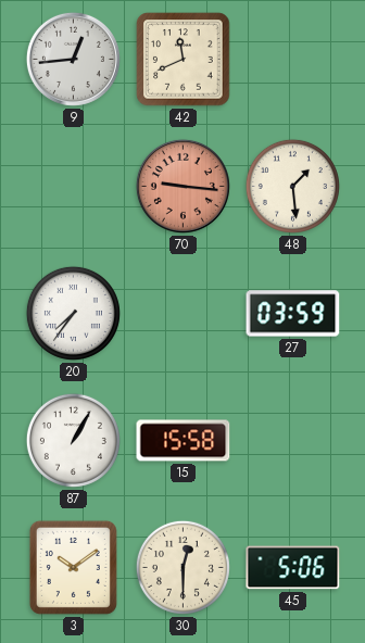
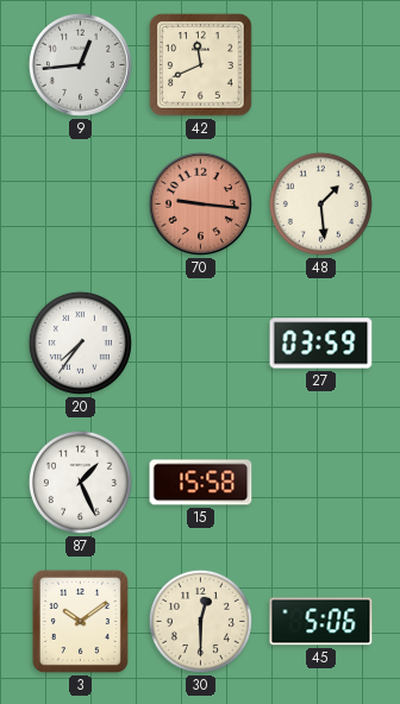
87: 1:05 -> 1:26
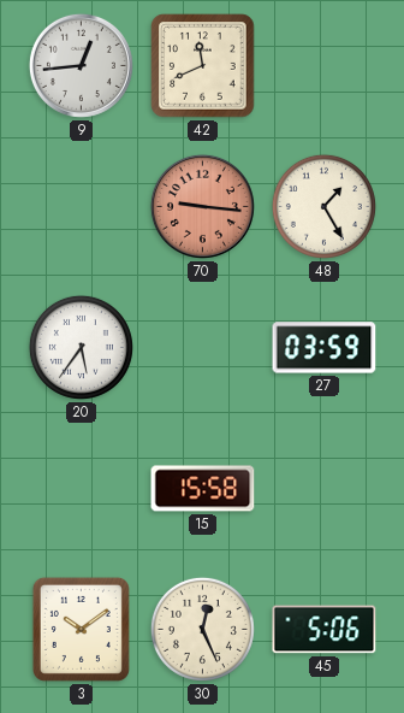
48: 1:29 -> 1:25
20: 7:36 -> 5:36
87: 1:26 -> none
30: 12:30 -> 12:26
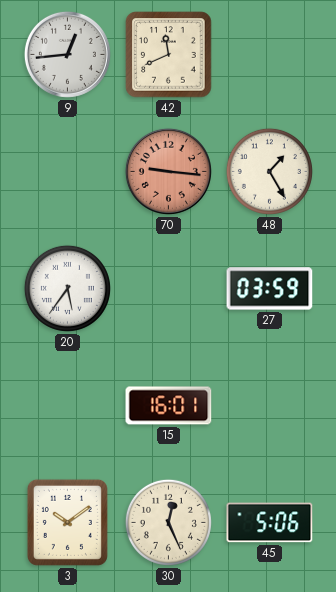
15: 15:58 -> 16:01
